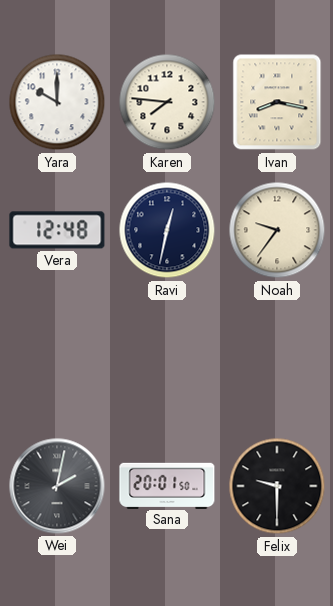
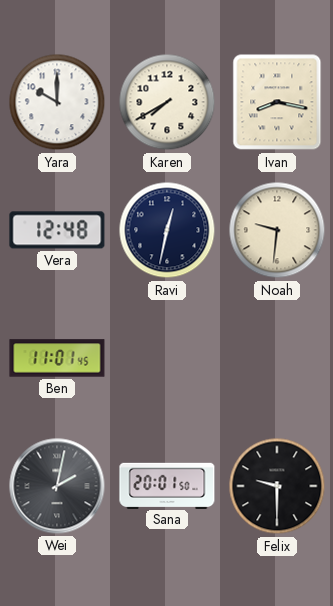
Karen: 7:46 -> 7:40
Noah: 9:36 -> 9:31
Ben: none -> 11:01
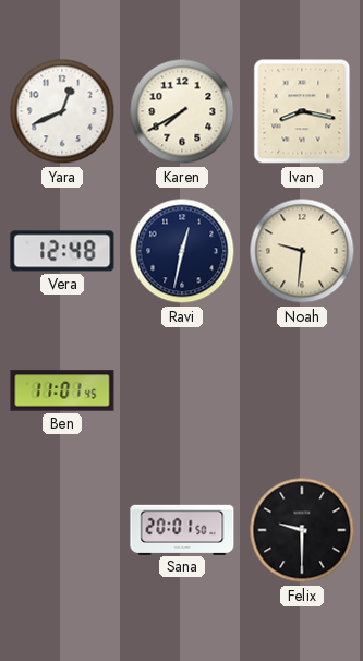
Yara: 10:00 -> 12:41
Wei: 2:02 -> none
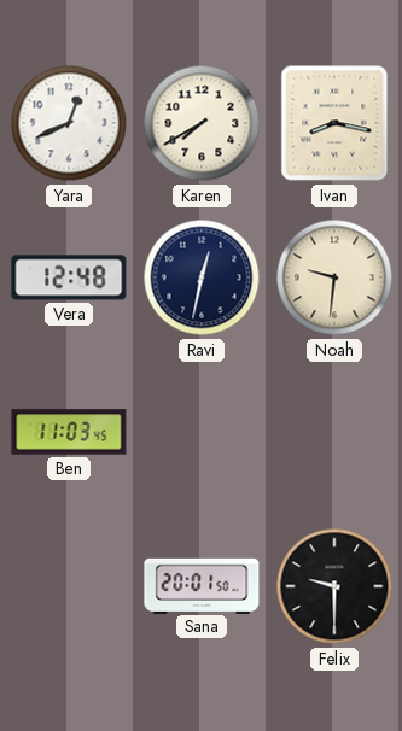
Ben: 11:01 -> 11:03
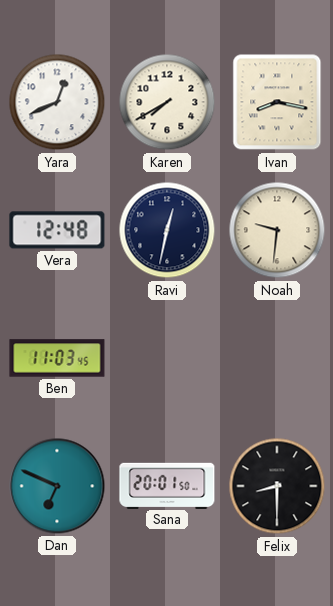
Dan: none -> 6:49
Felix: 9:30 -> 8:30
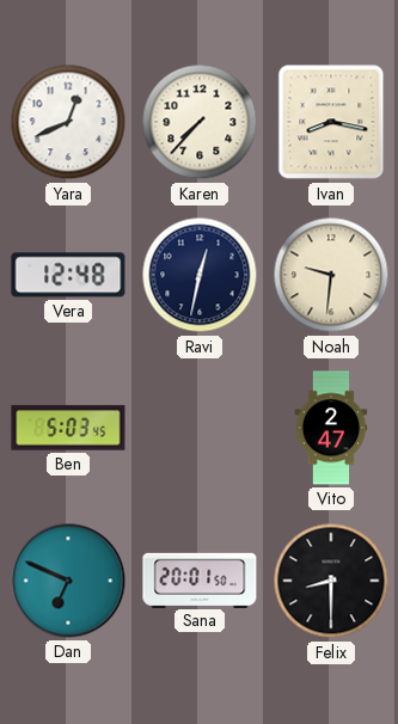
Karen: 7:40 -> 7:37
Ben: 11:03 -> 5:03
Vito: none -> 2:47
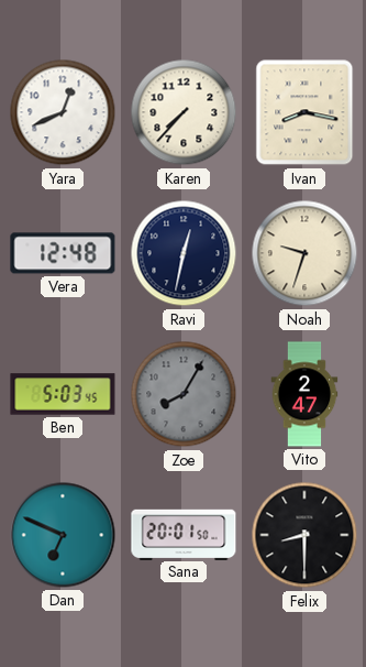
Noah: 9:31 -> 9:33
Zoe: none -> 8:05
